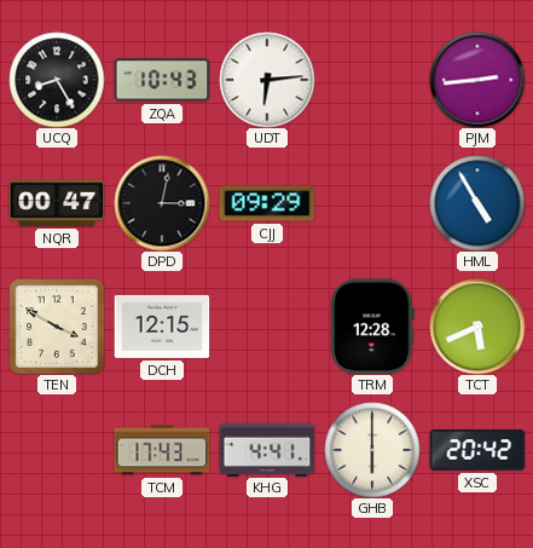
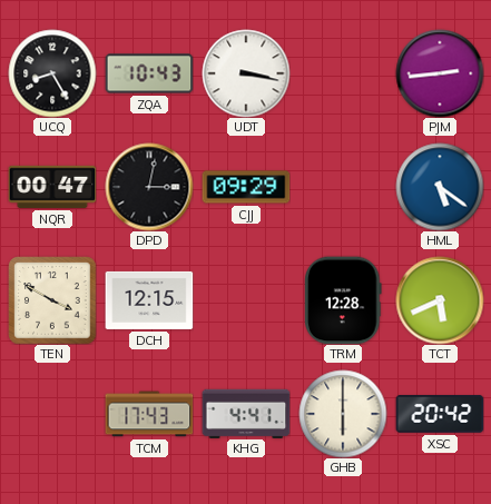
UDT: 6:14 -> 3:17
HML: 4:55 -> 5:21
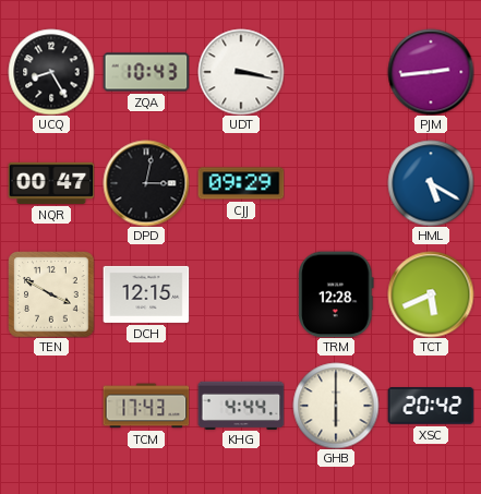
HML: 5:21 -> 5:20
KHG: 4:41 -> 4:44
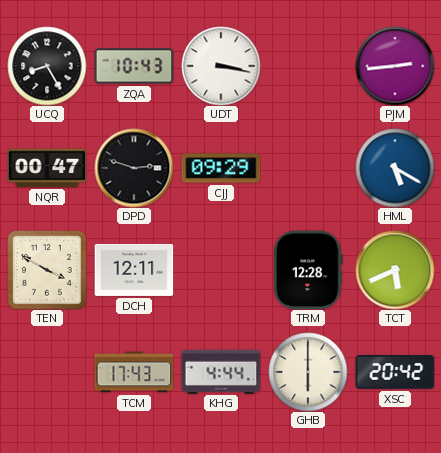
DPD: 3:02 -> 2:48
DCH: 12:15 -> 12:11
